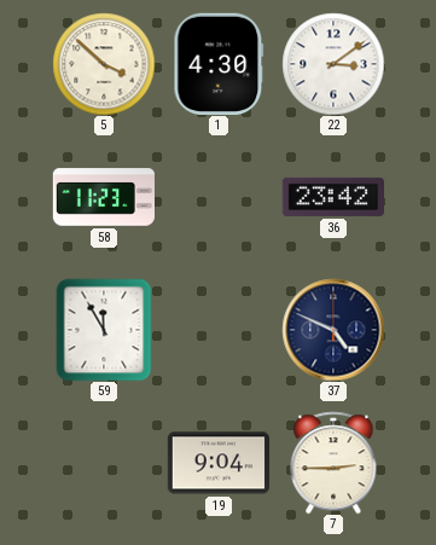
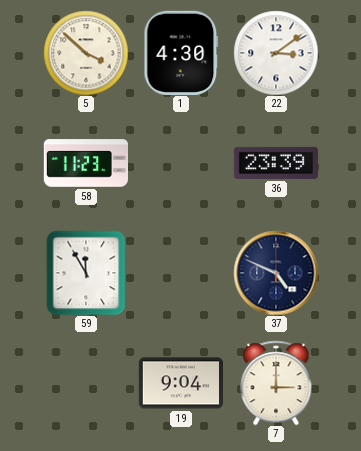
36: 23:42 -> 23:39
7: 2:45 -> 3:00
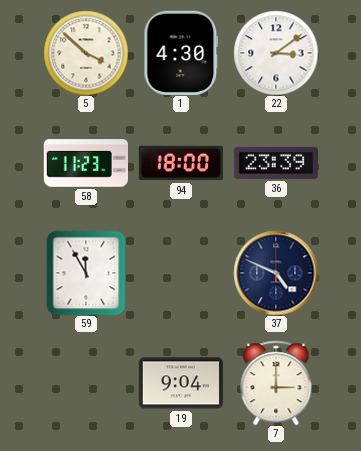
94: none -> 18:00
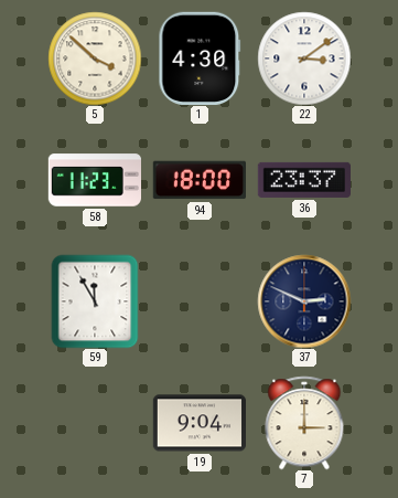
36: 23:39 -> 23:37
37: 4:49 -> 2:49
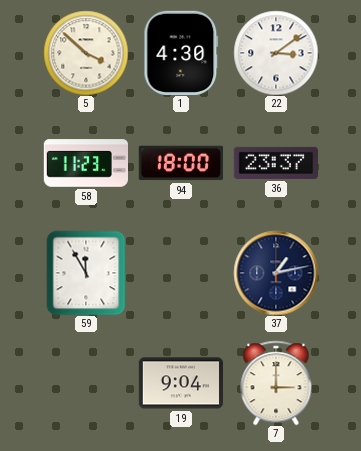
37: 2:49 -> 1:13
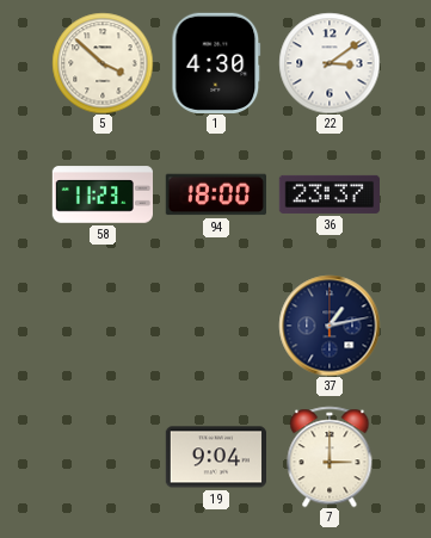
59: 11:55 -> none
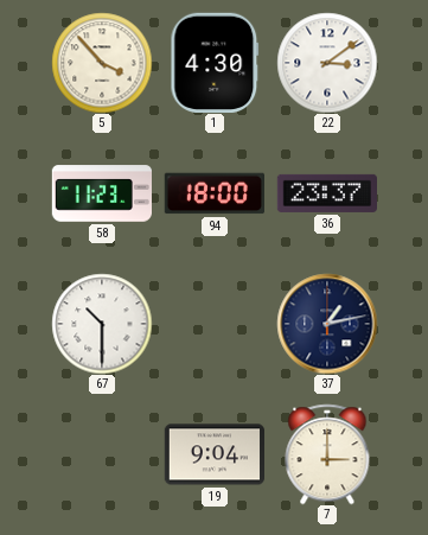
5: 3:52 -> 3:53
67: none -> 10:30
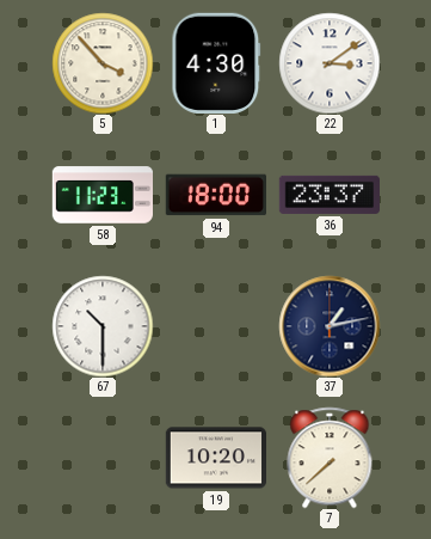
19: 9:04 -> 10:20
7: 3:00 -> 7:38
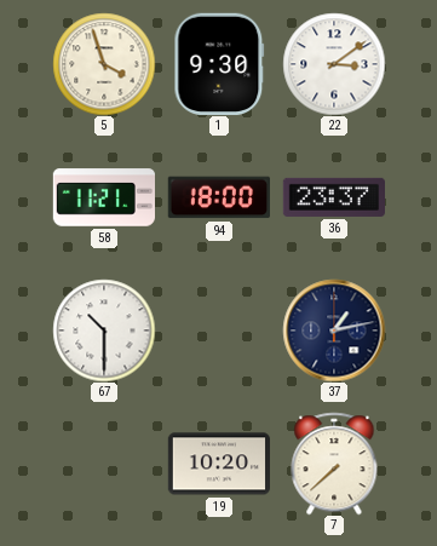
5: 3:53 -> 3:57
1: 4:30 -> 9:30
58: 11:23 -> 11:21
